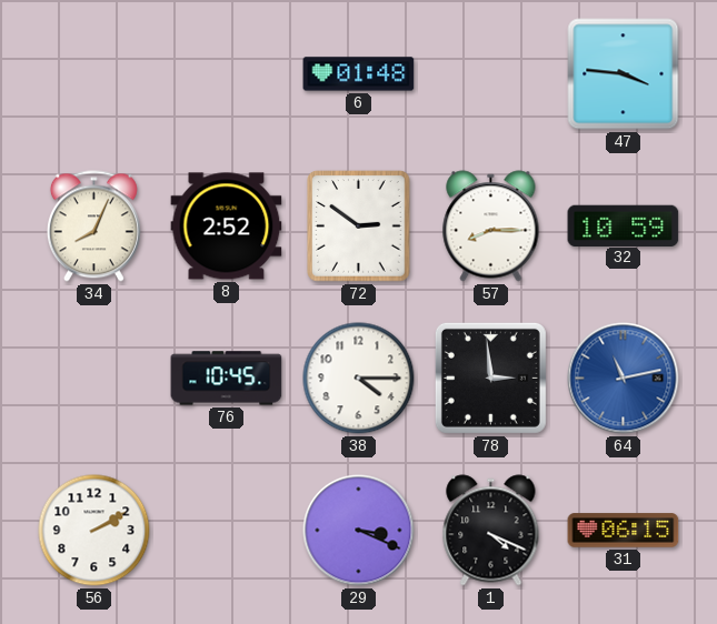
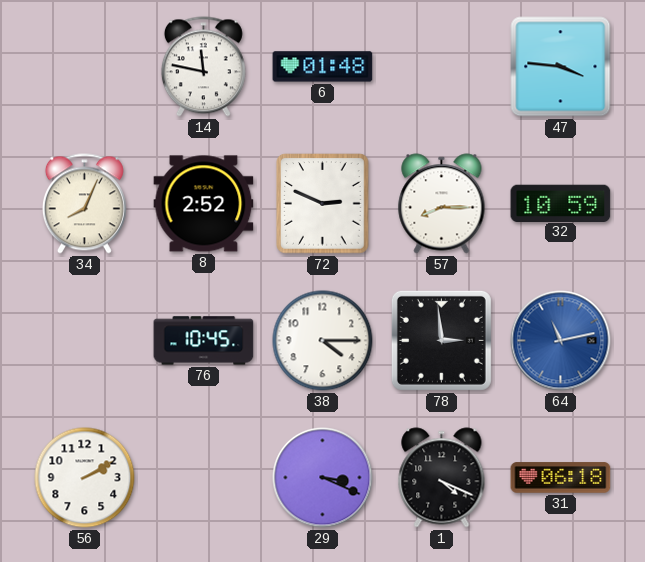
14: none -> 11:47
72: 2:51 -> 2:49
31: 06:15 -> 06:18
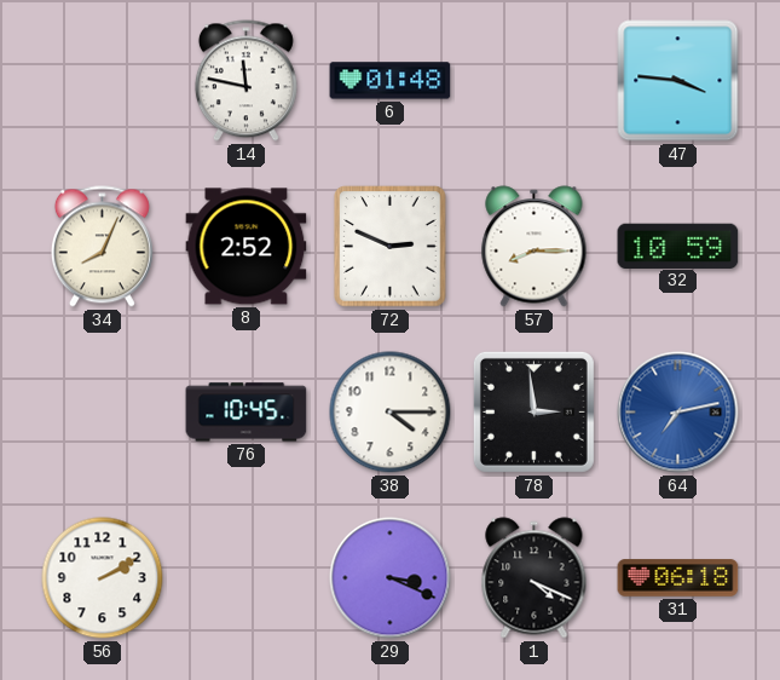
64: 11:13 -> 7:13
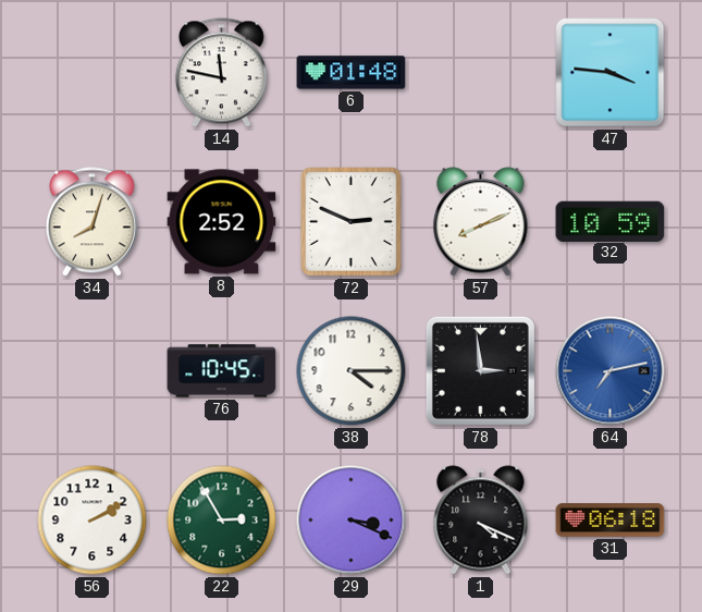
34: 8:04 -> 8:03
57: 8:15 -> 8:11
22: none -> 2:55
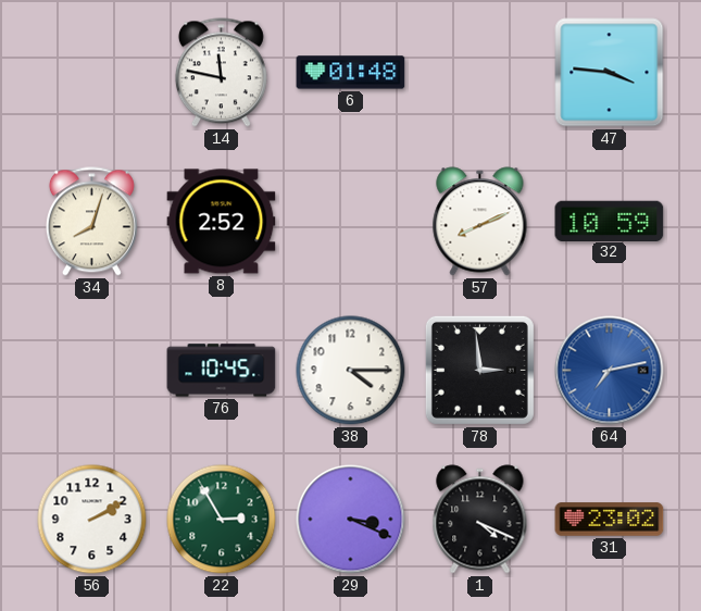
72: 2:49 -> none
31: 06:18 -> 23:02
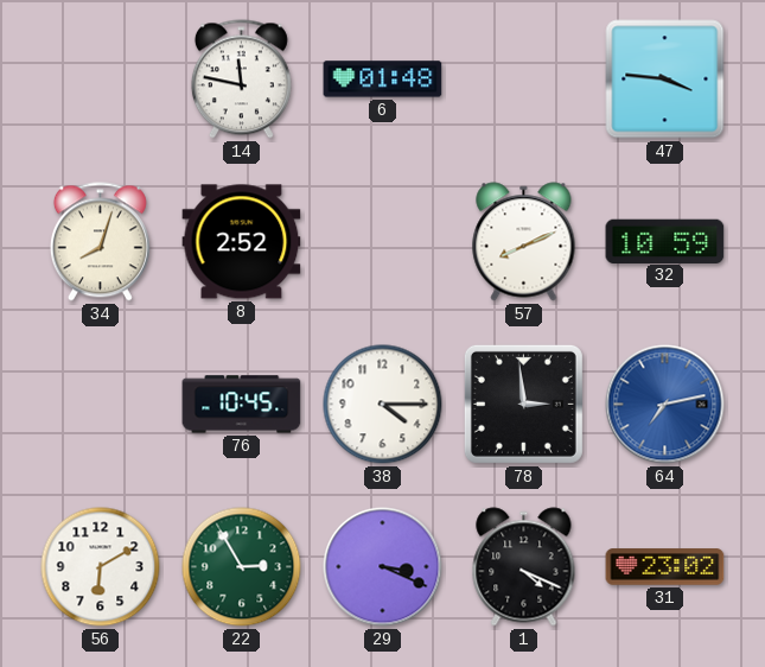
56: 2:10 -> 6:10
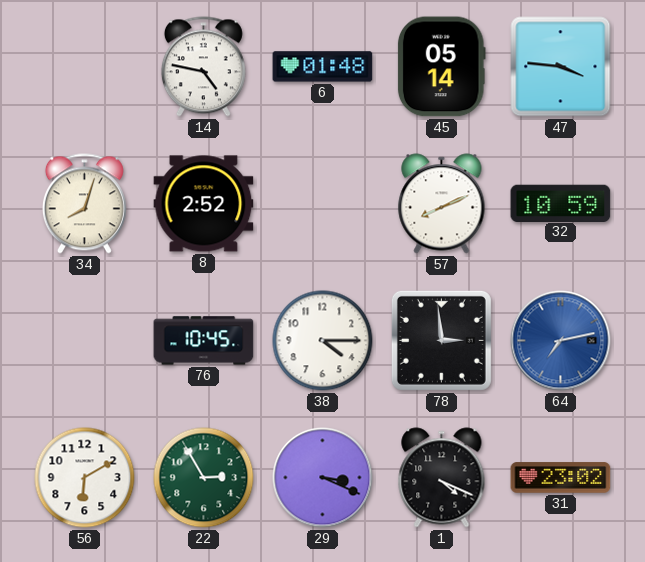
14: 11:47 -> 4:47
45: none -> 05:14
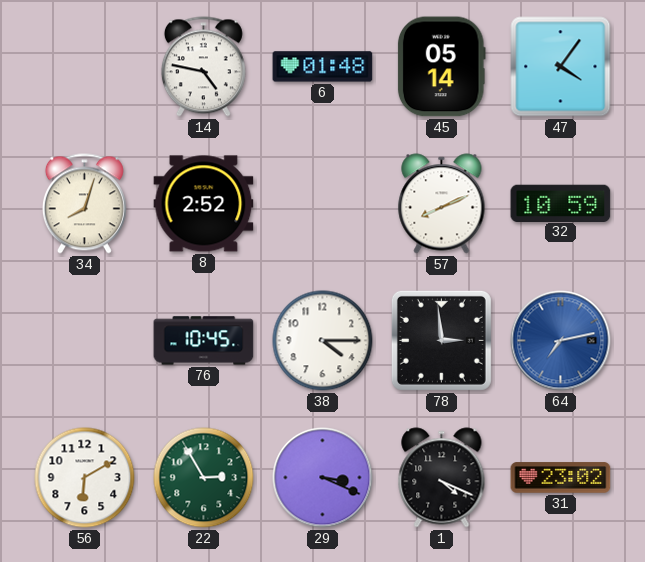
47: 3:46 -> 4:06
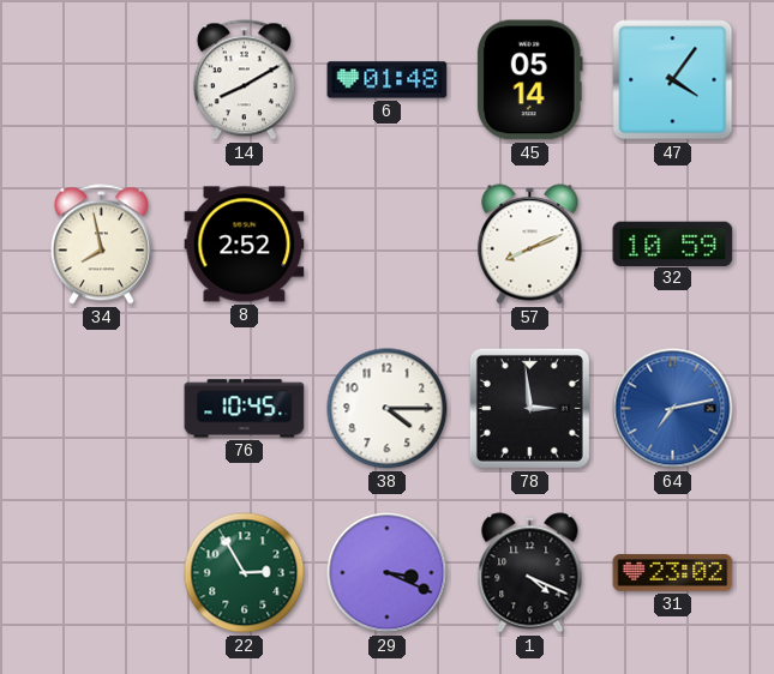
14: 4:47 -> 8:10
34: 8:03 -> 7:58
56: 6:10 -> none
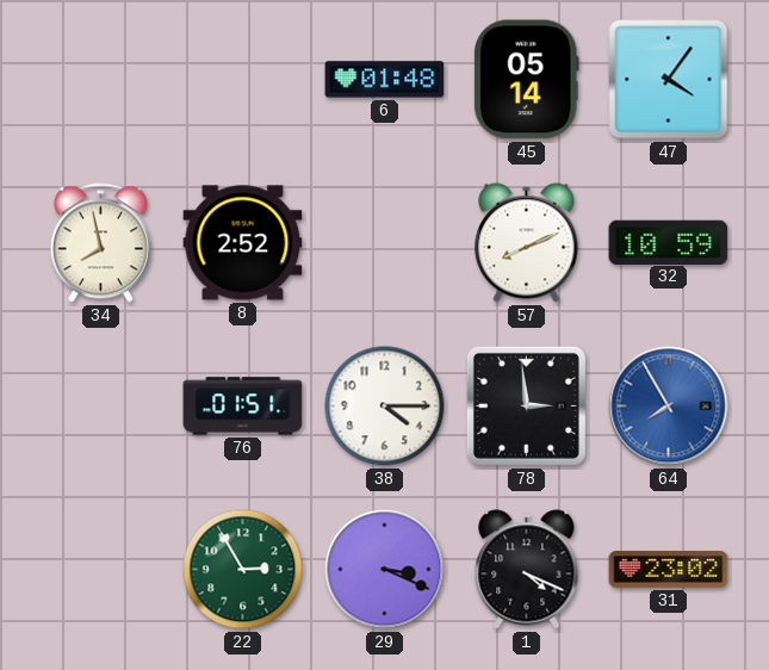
14: 8:10 -> none
76: 10:45 -> 01:51
64: 7:13 -> 7:55
